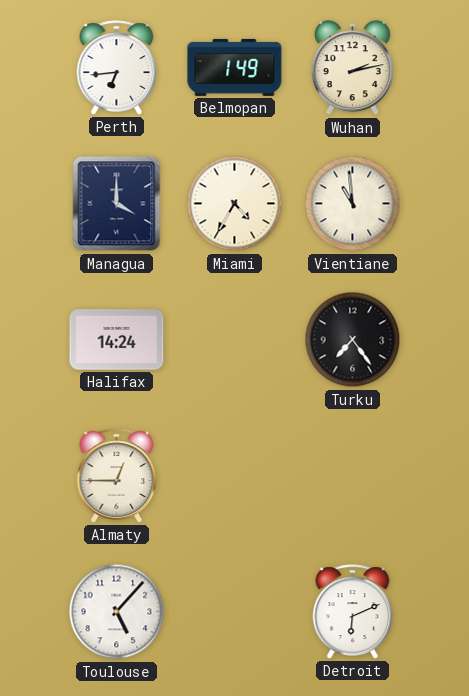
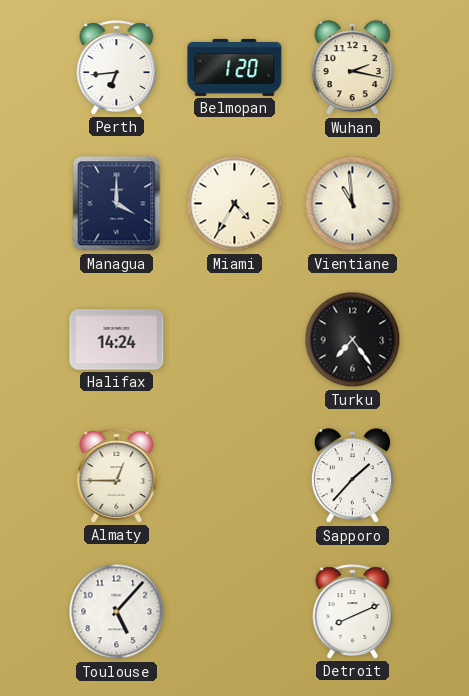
Belmopan: 1:49 -> 1:20
Wuhan: 2:13 -> 2:17
Sapporo: none -> 1:37
Detroit: 6:11 -> 8:11
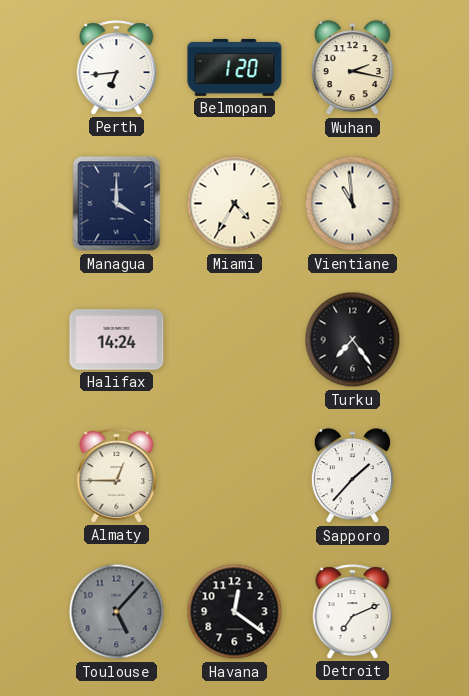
Toulouse dial: white -> grey
Havana: none -> 12:21
Detroit: 8:11 -> 7:11
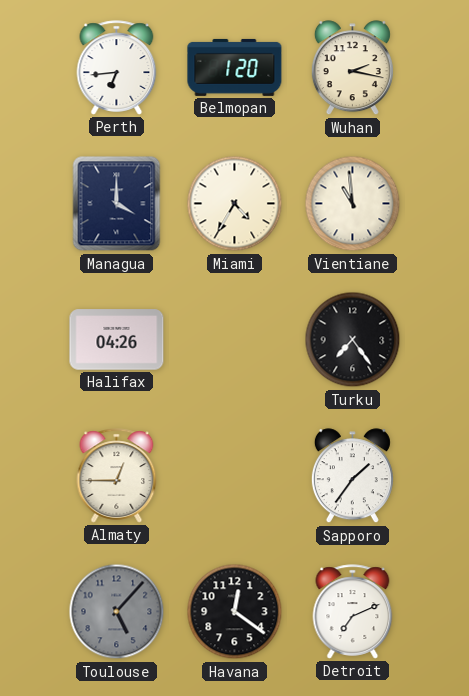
Halifax: 14:24 -> 04:26
Sapporo: 1:37 -> 1:36
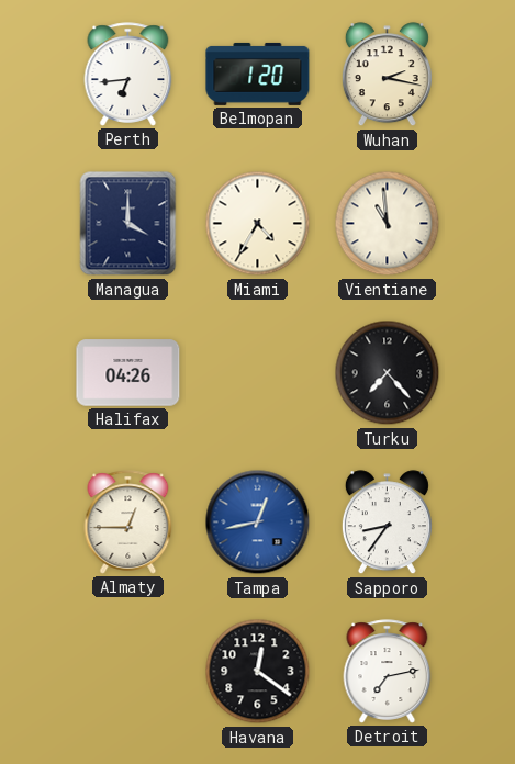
Turku: 7:24 -> 7:23
Tampa: none -> 12:43
Sapporo: 1:36 -> 8:36
Toulouse: 5:07 -> none
Detroit: 7:11 -> 7:13
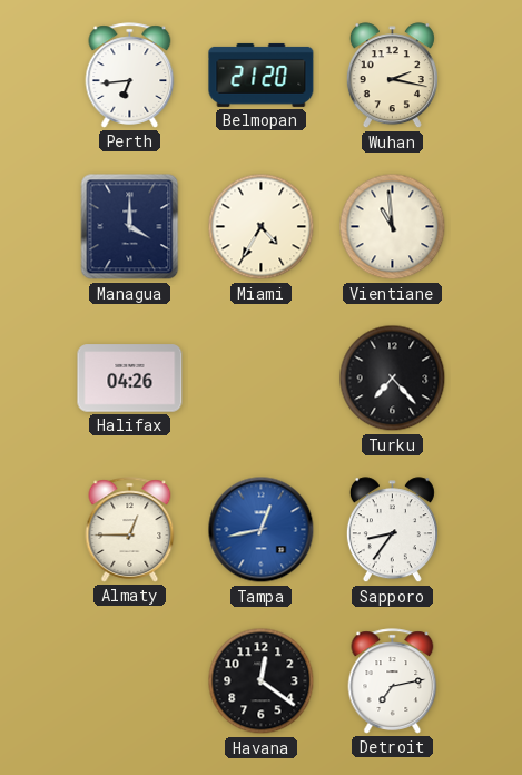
Belmopan: 1:20 -> 21:20
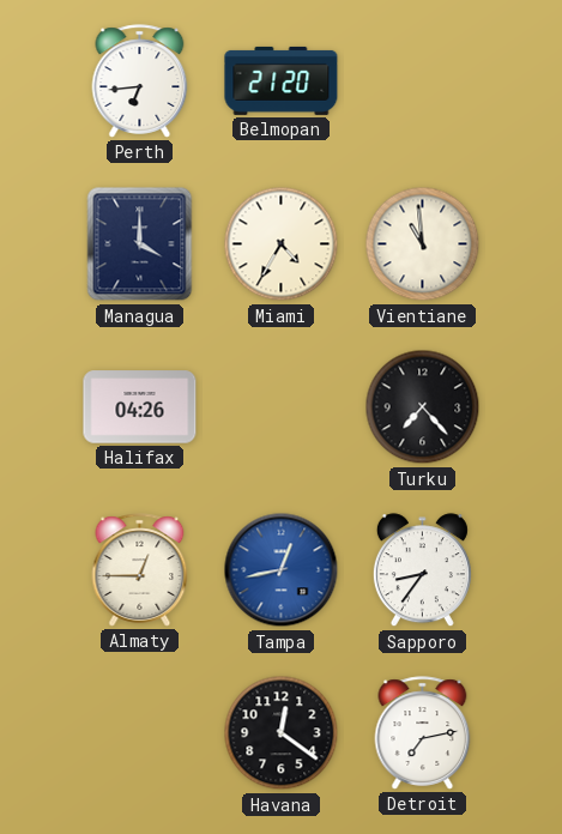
Wuhan: 2:17 -> none
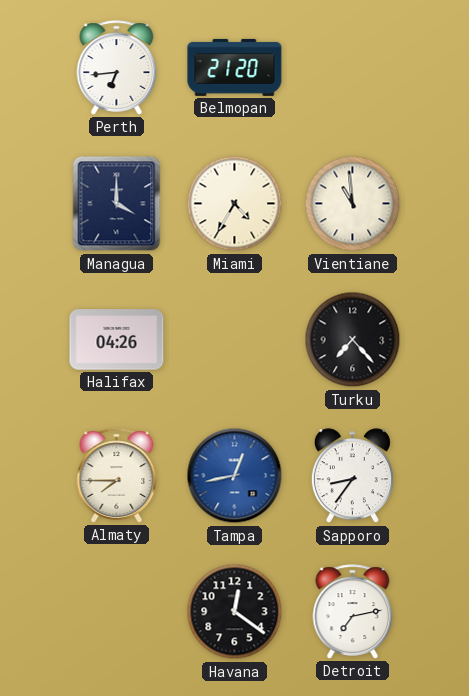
Almaty: 12:45 -> 7:45
